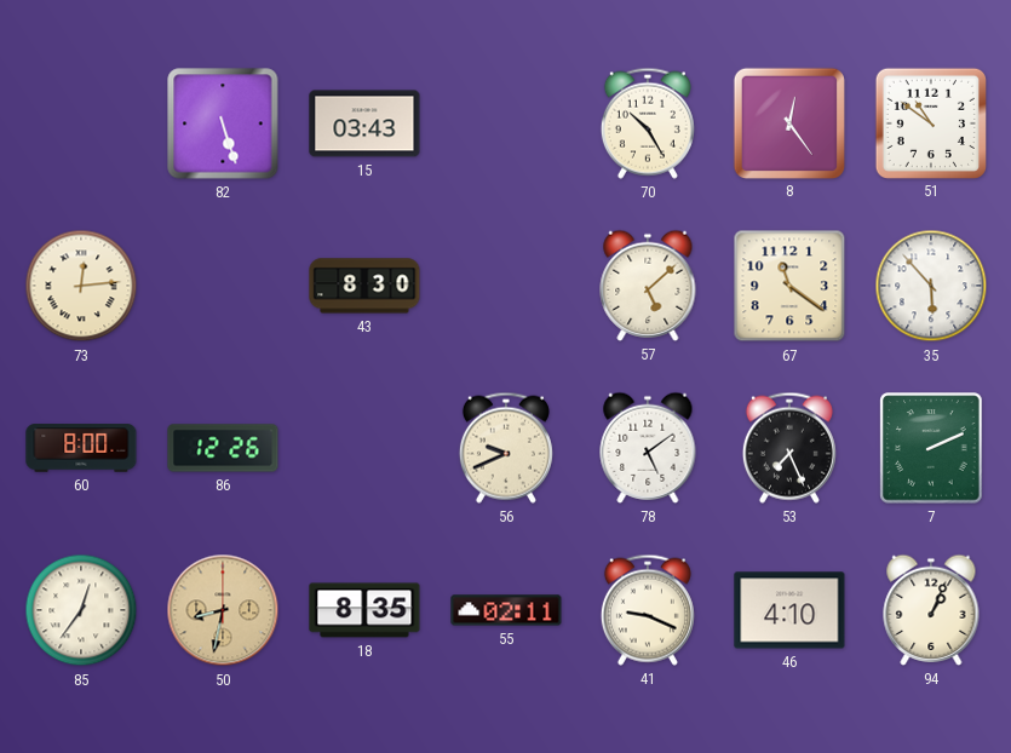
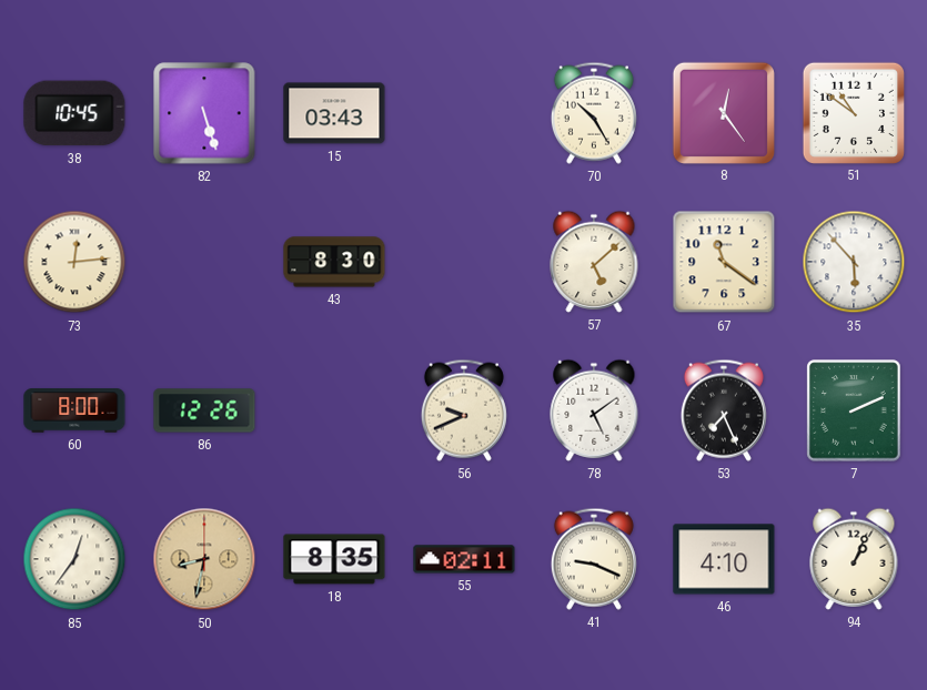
38: none -> 10:45
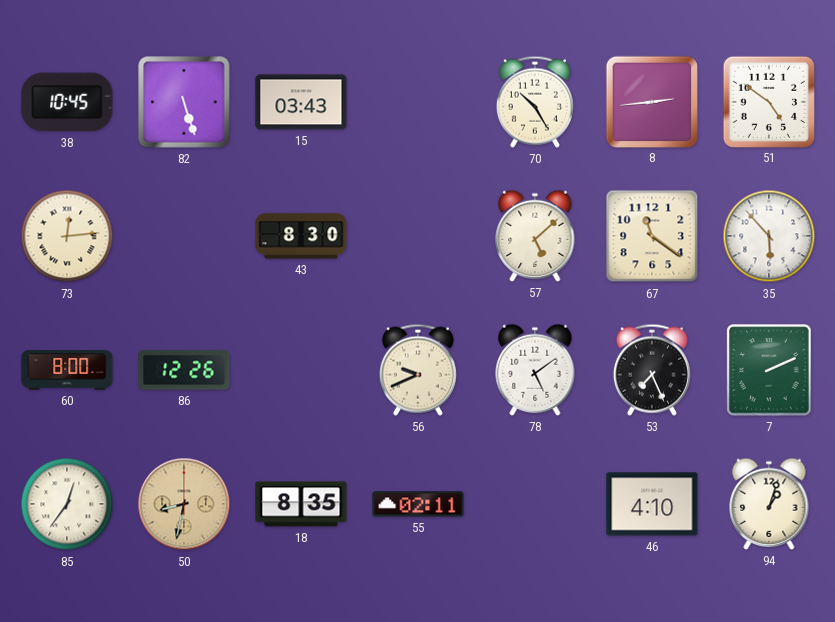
8: 12:24 -> 2:44
51: 10:51 -> 4:51
41: 9:19 -> none
94: 1:04 -> 1:03
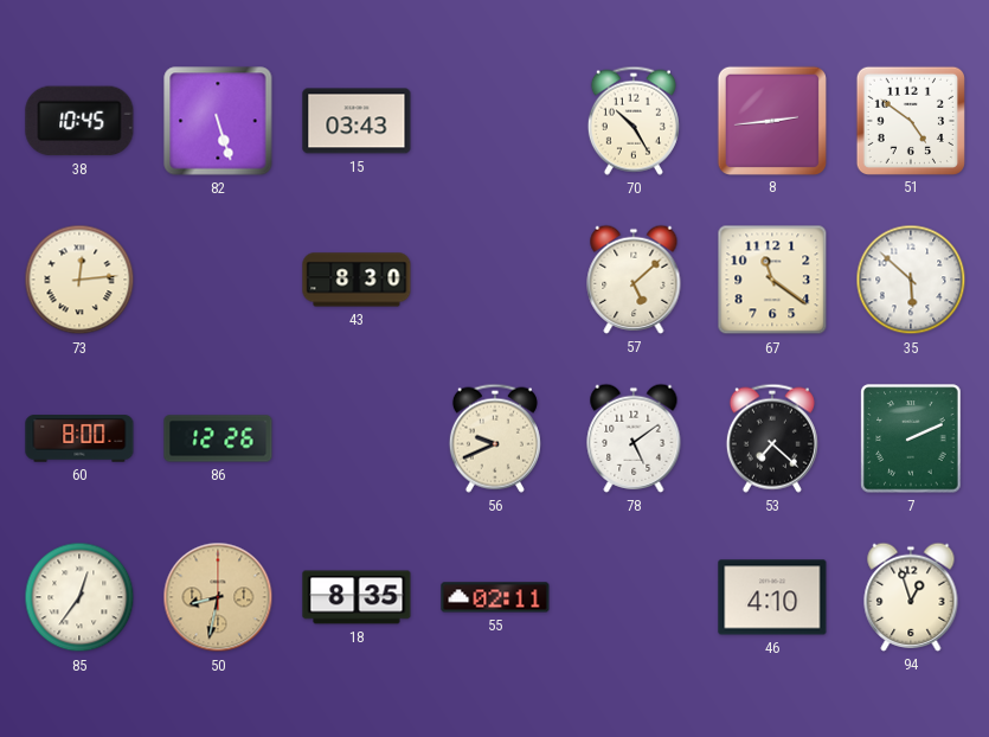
35: 5:53 -> 5:52
53: 7:26 -> 7:22
94: 1:03 -> 12:57
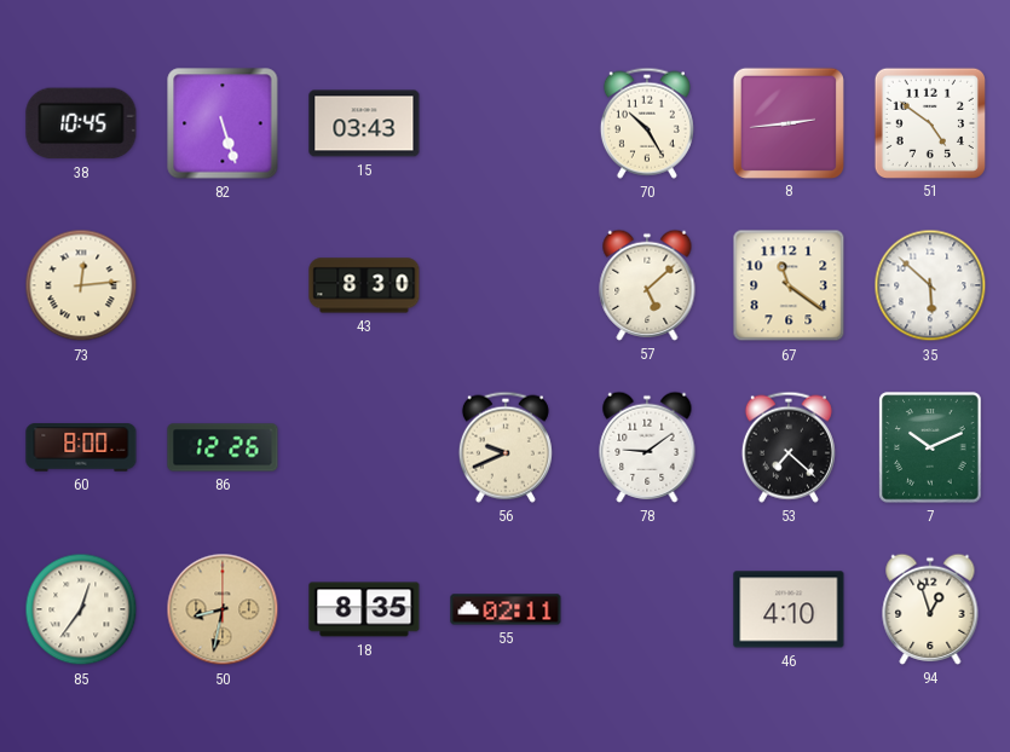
78: 5:09 -> 9:09
7: 2:11 -> 10:11
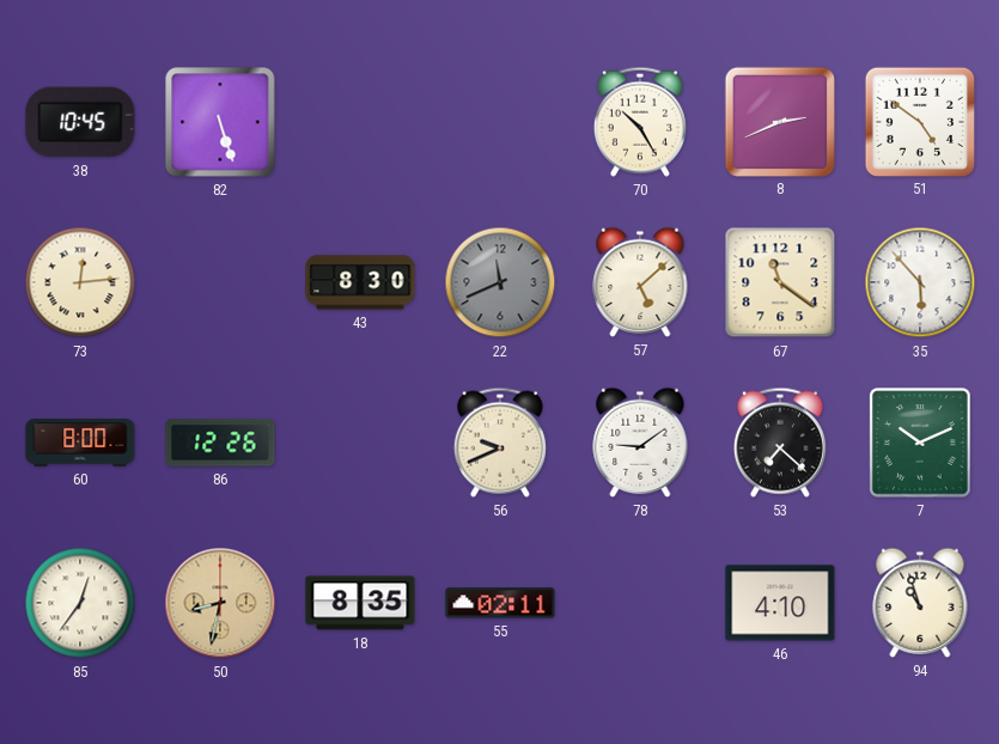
15: 03:43 -> none
8: 2:44 -> 2:41
22: none -> 11:41
35: 5:52 -> 5:53
94: 12:57 -> 10:57
